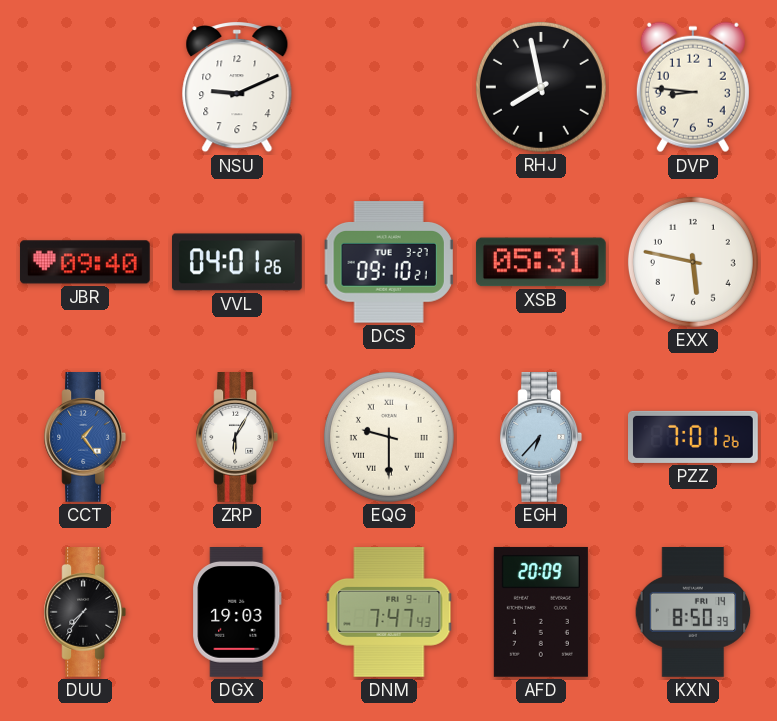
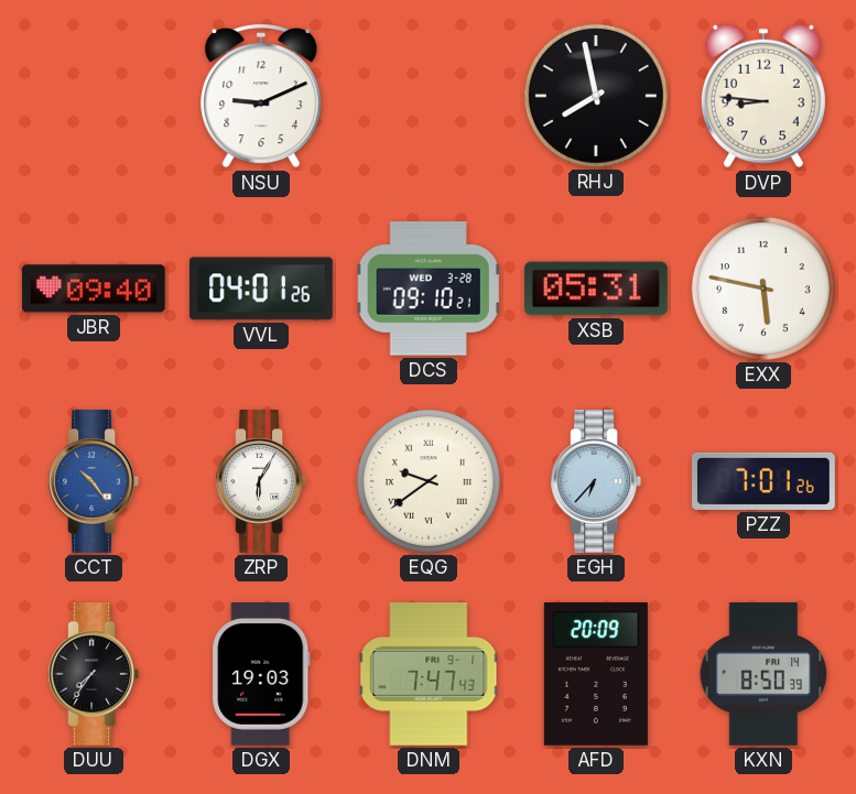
DCS date: TUE 3-27 -> WED 3-28
CCT: 1:24 -> 10:24
EQG: 9:30 -> 9:39
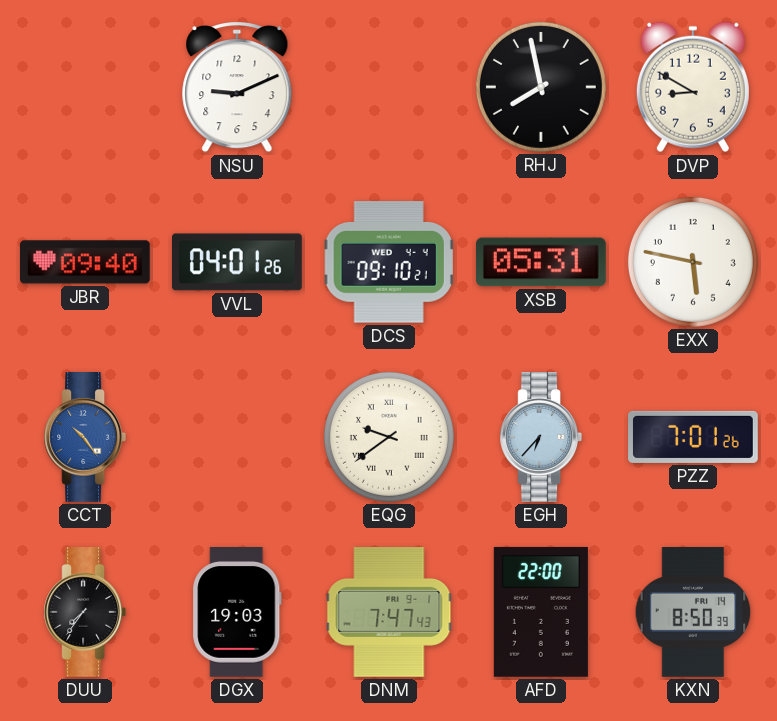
DVP: 8:46 -> 8:50
DCS date: WED 3-28 -> WED 4-4
ZRP: 6:05 -> none
AFD: 20:09 -> 22:00
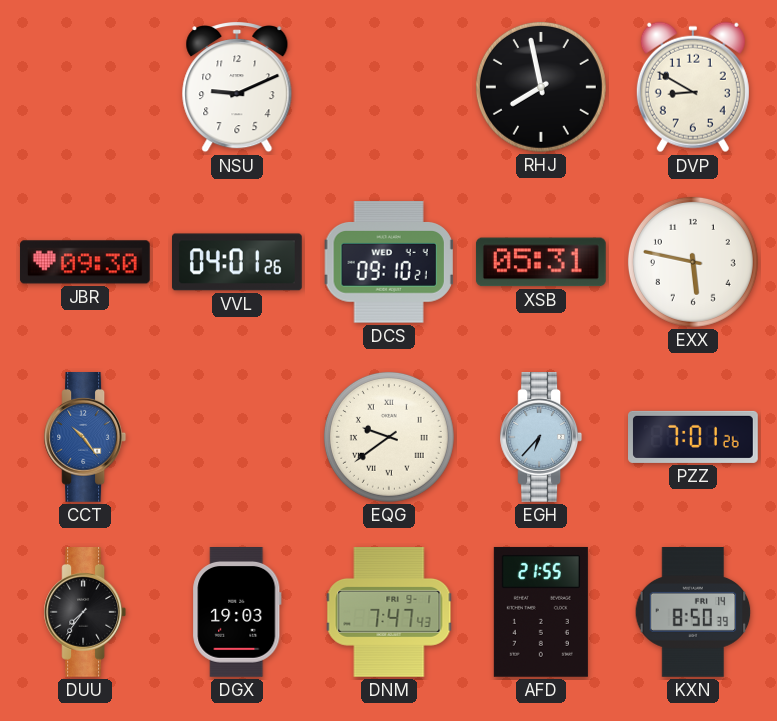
JBR: 09:40 -> 09:30
AFD: 22:00 -> 21:55
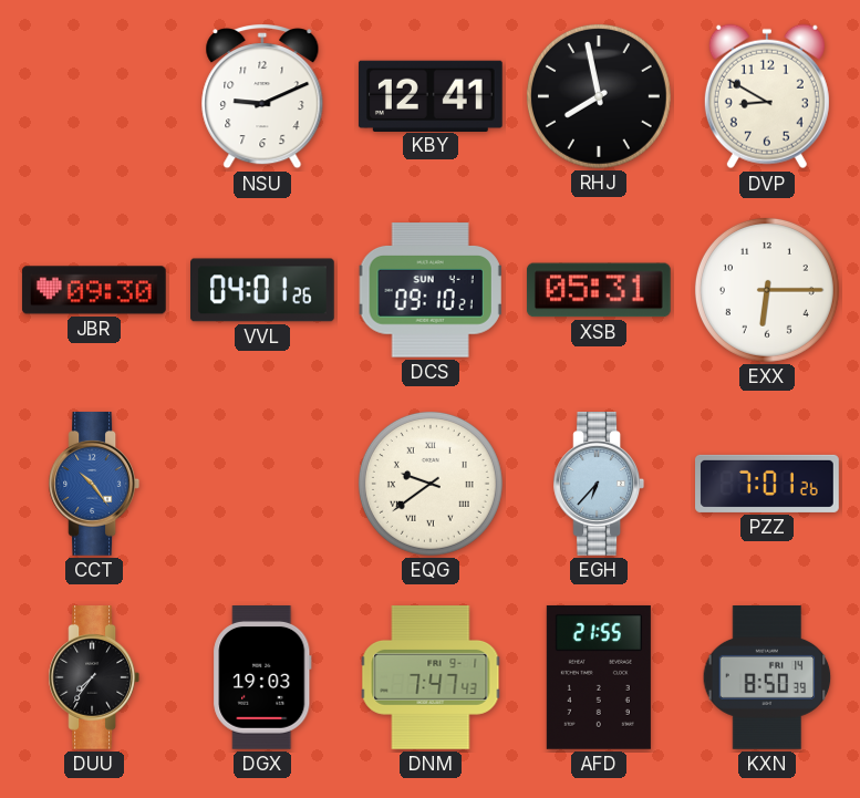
KBY: none -> 12:41
DCS date: WED 4-4 -> SUN 4-1
EXX: 5:47 -> 6:15
